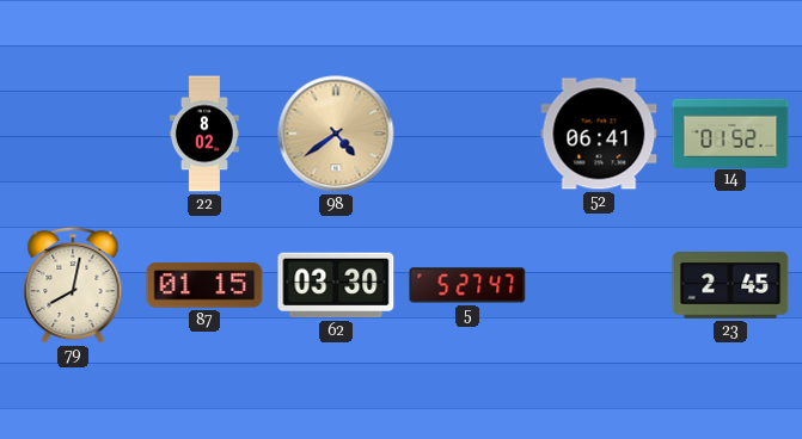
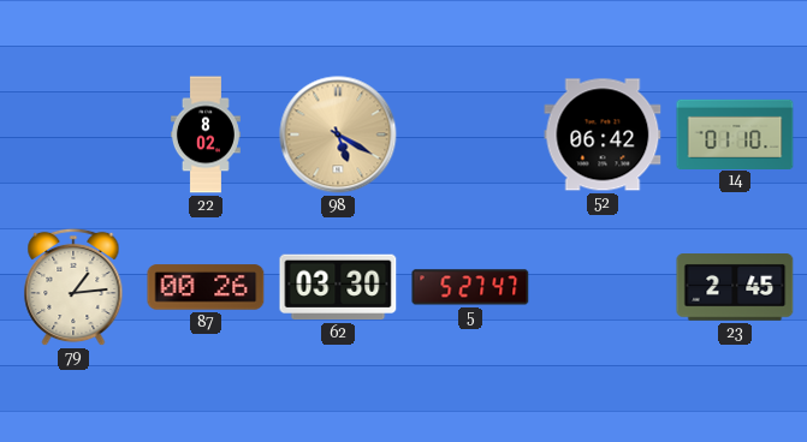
98: 4:39 -> 5:20
52: 06:41 -> 06:42
14: 01:52 -> 01:10
79: 8:02 -> 1:14
87: 01:15 -> 00:26
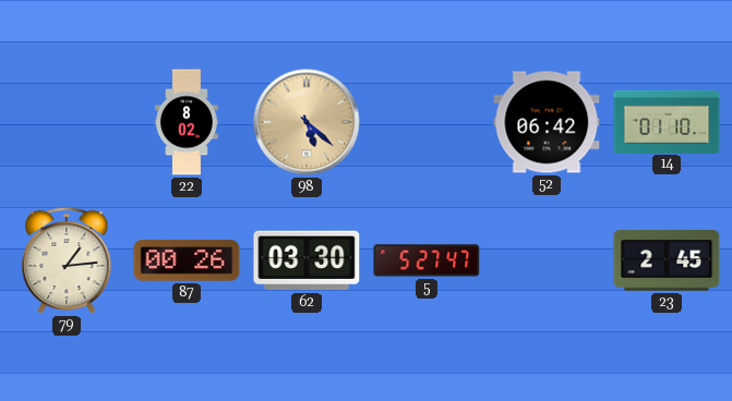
98: 5:20 -> 5:22
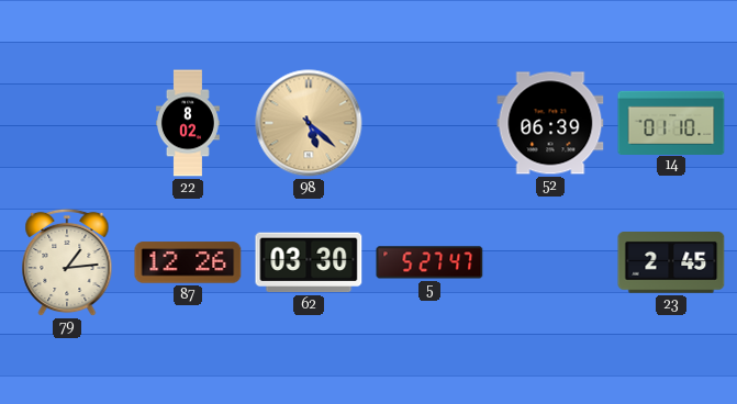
52: 06:42 -> 06:39
87: 00:26 -> 12:26
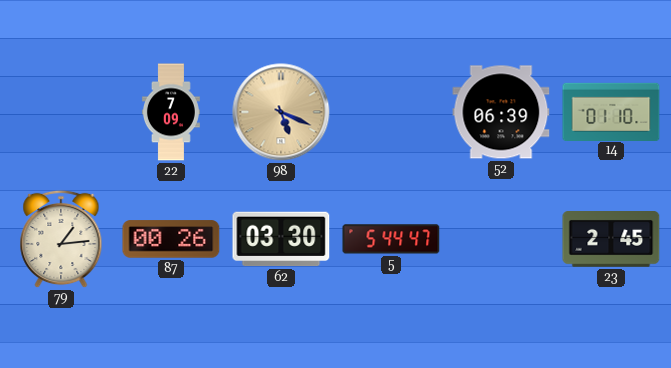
22: 8:02 -> 7:09
98: 5:22 -> 5:19
87: 12:26 -> 00:26
5: 5:27 -> 5:44
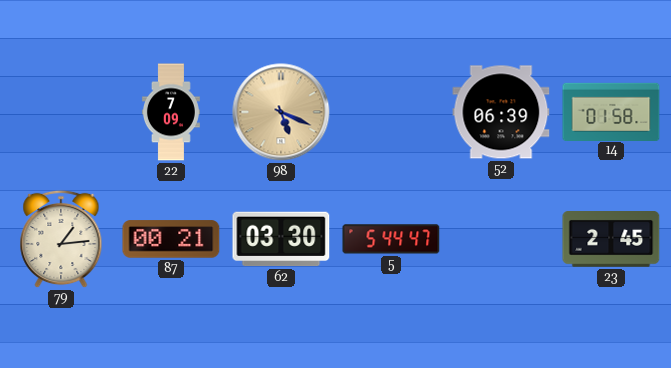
14: 01:10 -> 01:58
87: 00:26 -> 00:21
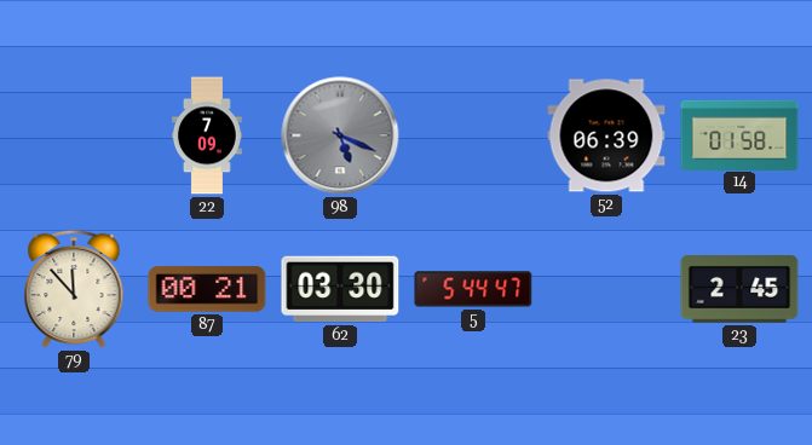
98 dial: champagne -> grey
79: 1:14 -> 11:53
